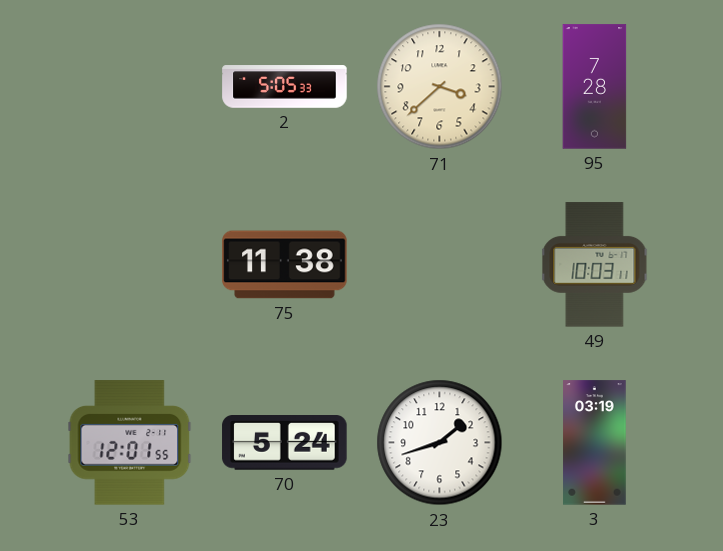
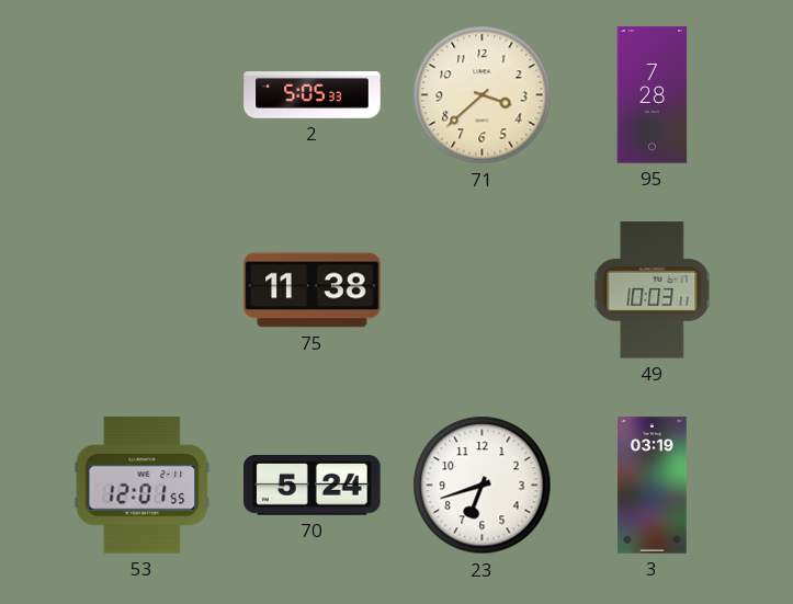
23: 1:42 -> 6:42
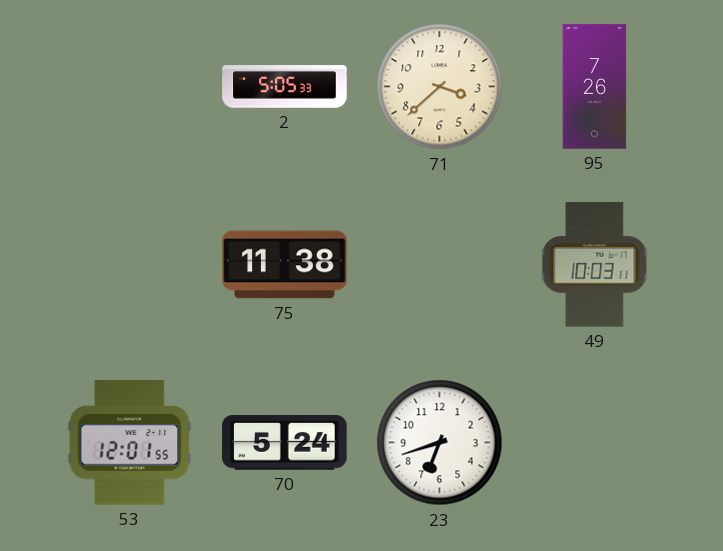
95: 7:28 -> 7:26
3: 03:19 -> none
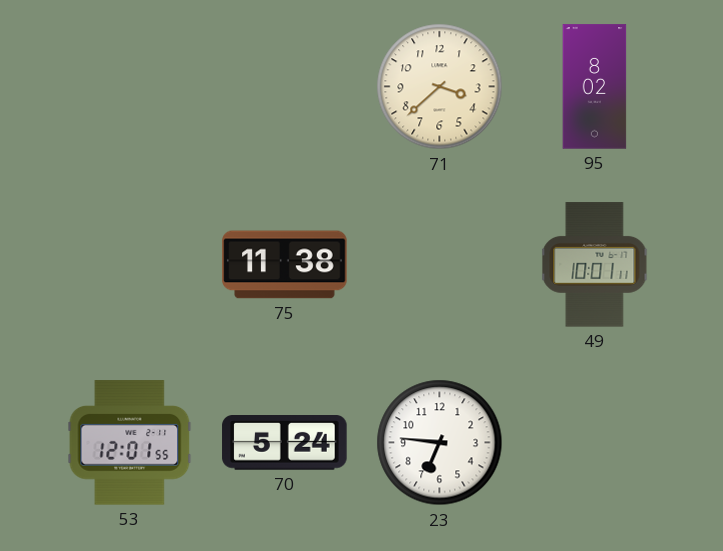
2: 5:05 -> none
95: 7:26 -> 8:02
49: 10:03 -> 10:01
23: 6:42 -> 6:46
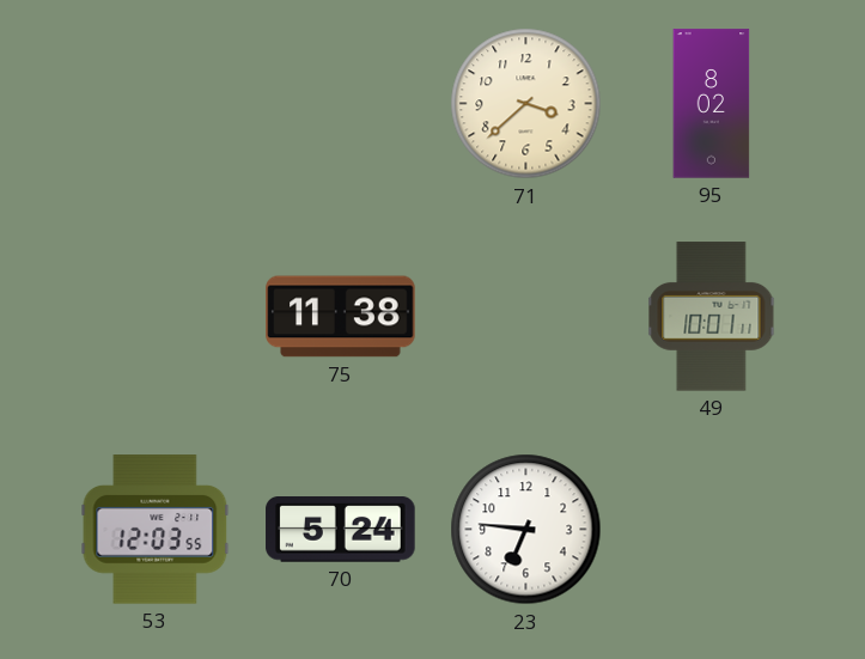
53: 12:01 -> 12:03
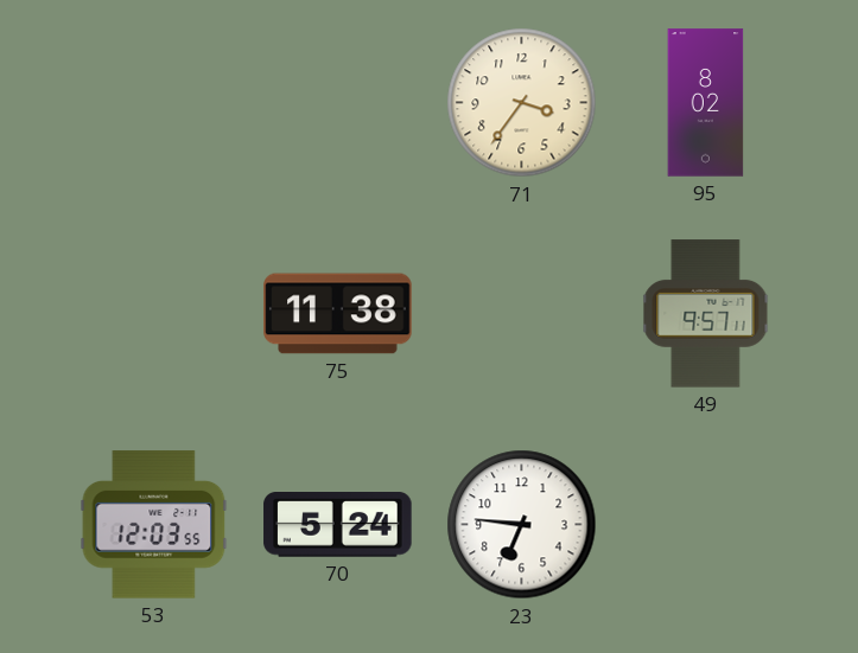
71: 3:38 -> 3:36
49: 10:01 -> 9:57
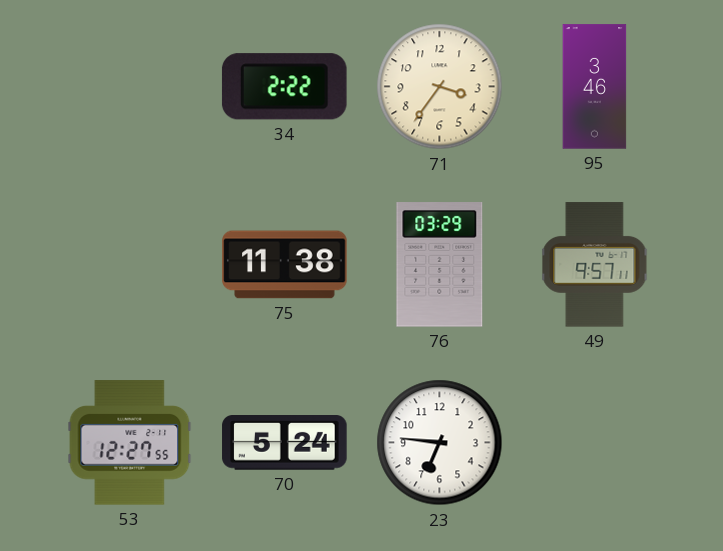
34: none -> 2:22
95: 8:02 -> 3:46
76: none -> 03:29
53: 12:03 -> 12:27
